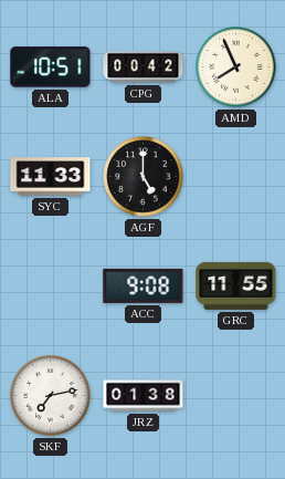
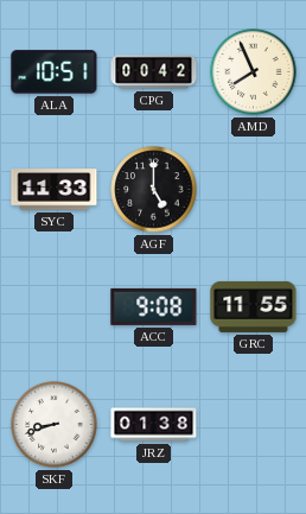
SKF: 7:13 -> 8:42
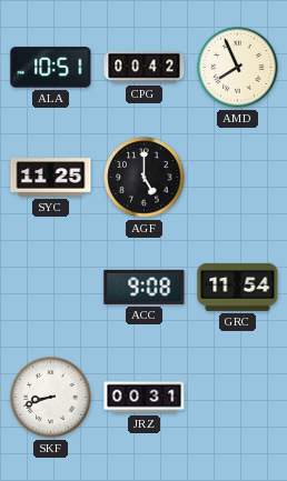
SYC: 11:33 -> 11:25
GRC: 11:55 -> 11:54
JRZ: 01:38 -> 00:31
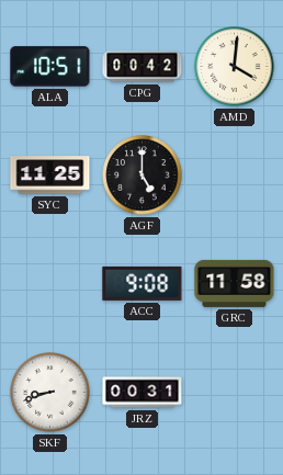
AMD: 7:56 -> 4:01
GRC: 11:54 -> 11:58
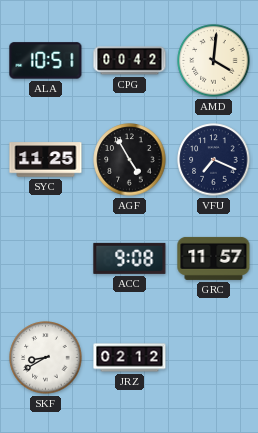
AGF: 5:00 -> 4:55
VFU: none -> 7:19
GRC: 11:58 -> 11:57
SKF: 8:42 -> 8:40
JRZ: 00:31 -> 02:12
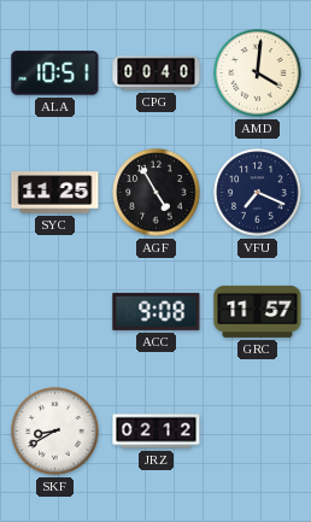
CPG: 00:42 -> 00:40
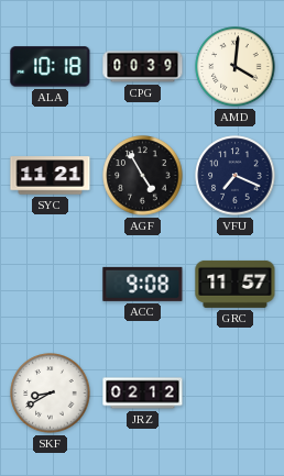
ALA: 10:51 -> 10:18
CPG: 00:40 -> 00:39
SYC: 11:25 -> 11:21
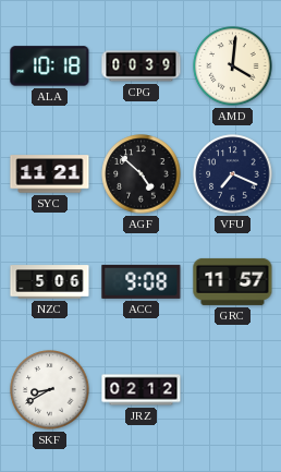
AGF: 4:55 -> 4:52
NZC: none -> 5:06
